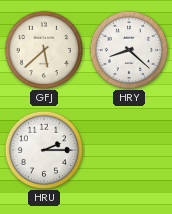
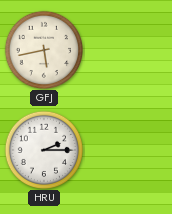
GFJ: 5:38 -> 5:43
HRY: 8:22 -> none
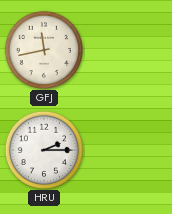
GFJ: 5:43 -> 11:43
